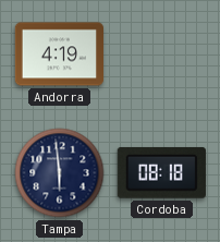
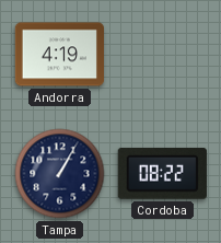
Tampa: 5:59 -> 1:05
Cordoba: 08:18 -> 08:22
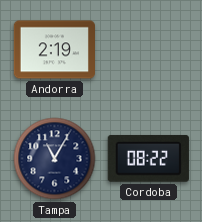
Andorra: 4:19 -> 2:19
Tampa: 1:05 -> 11:05
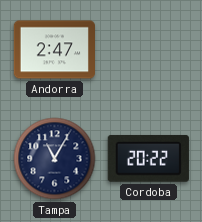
Andorra: 2:19 -> 2:47
Cordoba: 08:22 -> 20:22
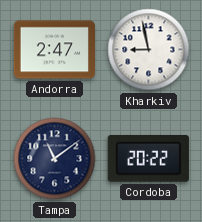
Kharkiv: none -> 8:58
Tampa: 11:05 -> 11:09
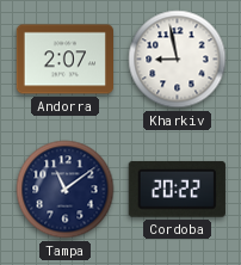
Andorra: 2:47 -> 2:07
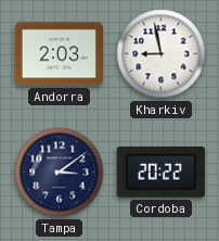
Andorra: 2:07 -> 2:03
Tampa: 11:09 -> 3:09
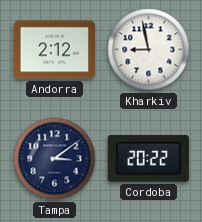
Andorra: 2:03 -> 2:12
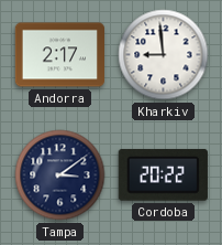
Andorra: 2:12 -> 2:17
Kharkiv: 8:58 -> 8:59
